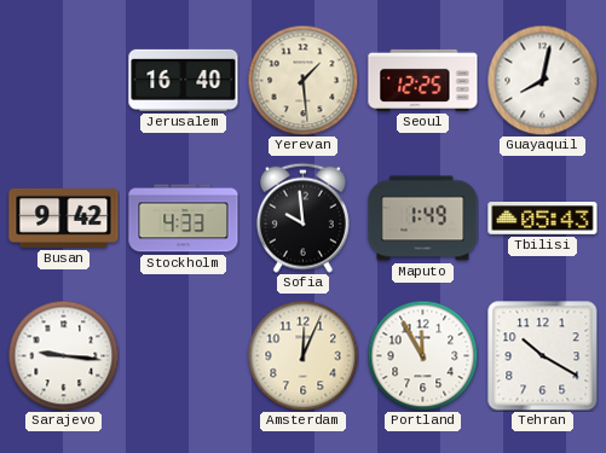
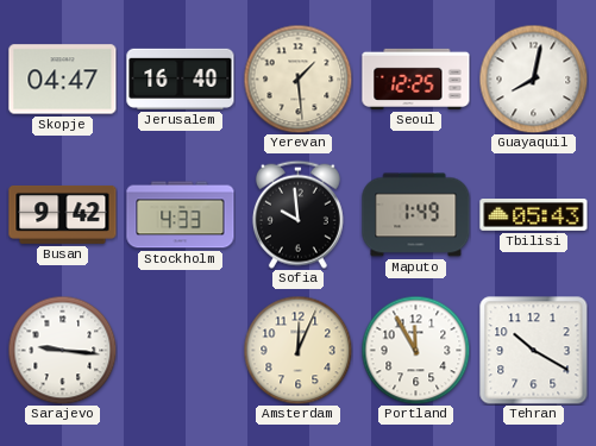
Skopje: none -> 04:47
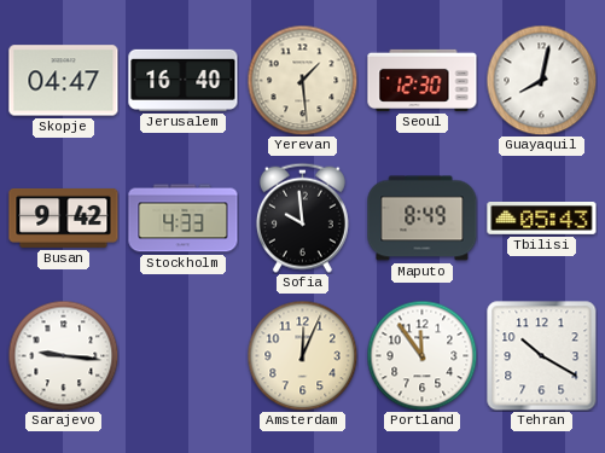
Seoul: 12:25 -> 12:30
Maputo: 1:49 -> 8:49
Portland: 11:55 -> 11:54
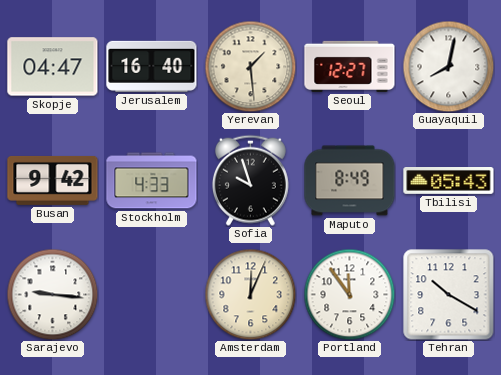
Seoul: 12:30 -> 12:27
Sofia: 9:59 -> 9:57
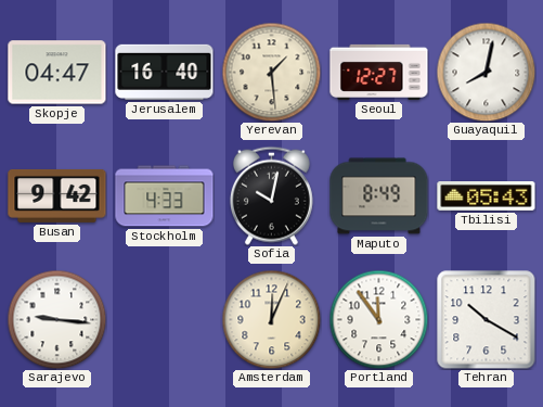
Sofia: 9:57 -> 10:02
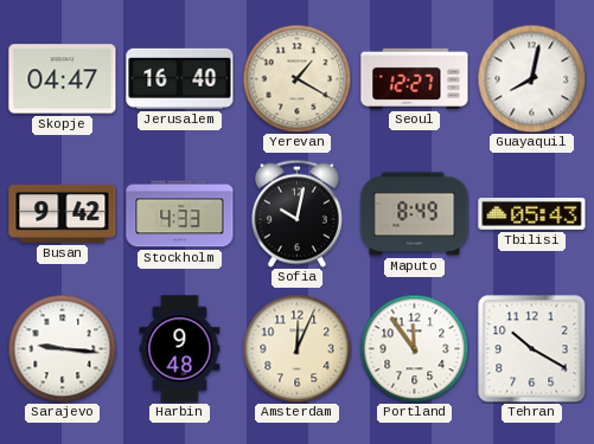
Yerevan: 1:29 -> 1:20
Harbin: none -> 9:48
